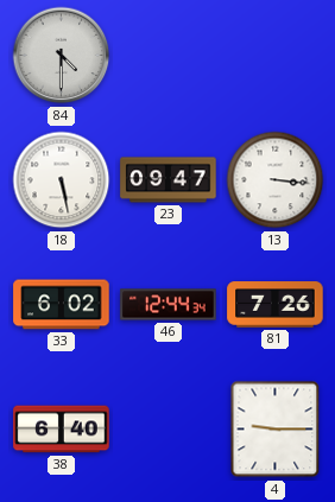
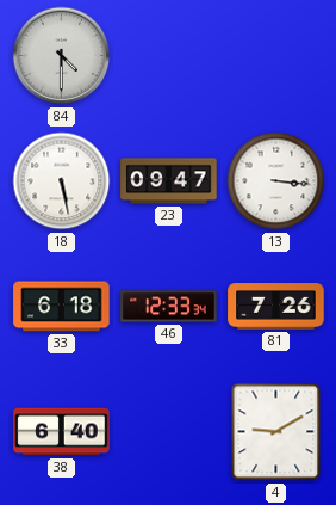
33: 6:02 -> 6:18
46: 12:44 -> 12:33
4: 9:15 -> 9:10
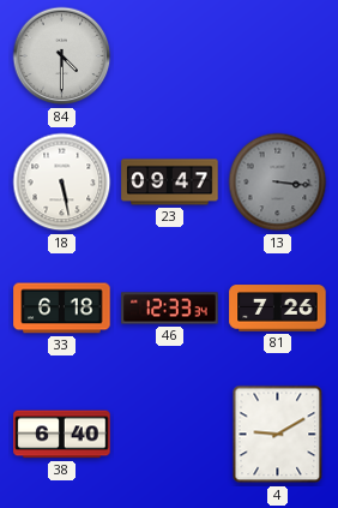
13 dial: white -> grey
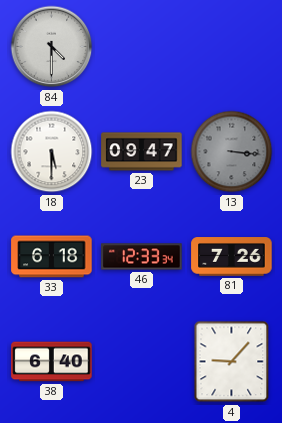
18: 5:28 -> 5:30
4: 9:10 -> 9:07
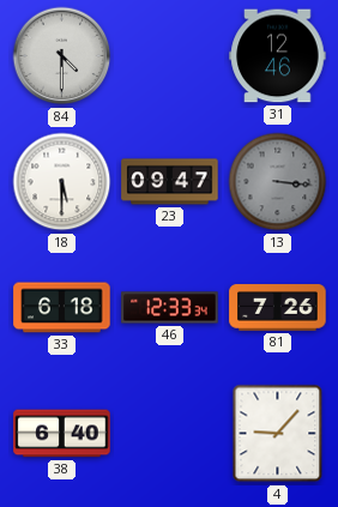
31: none -> 12:46
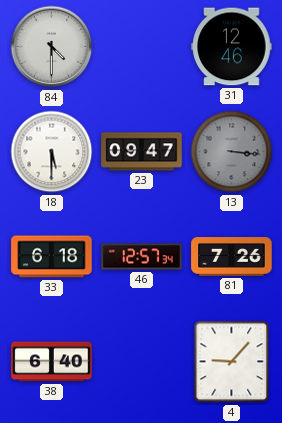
46: 12:33 -> 12:57
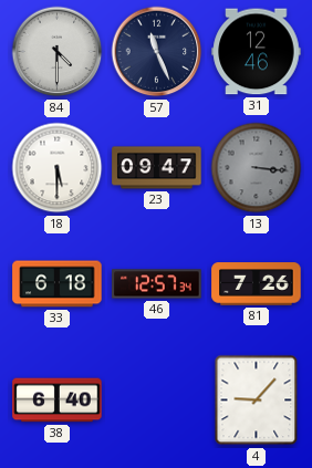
57: none -> 11:26
